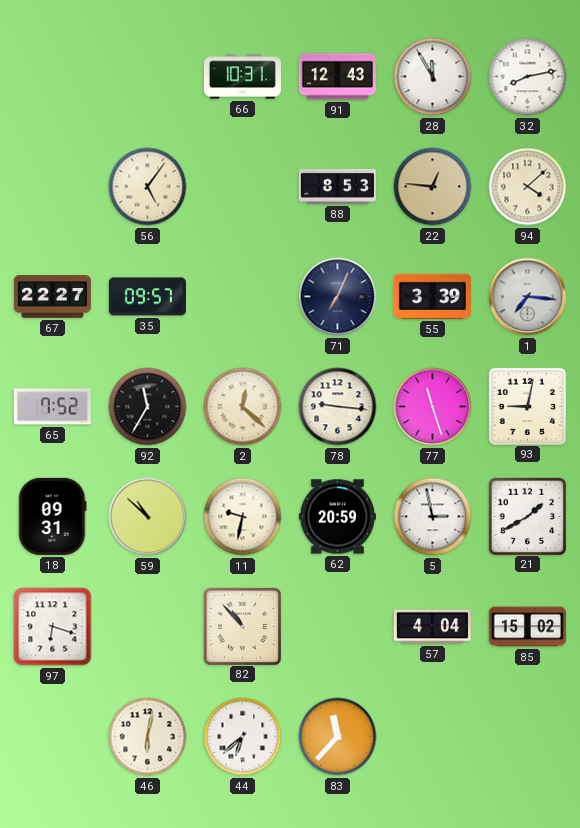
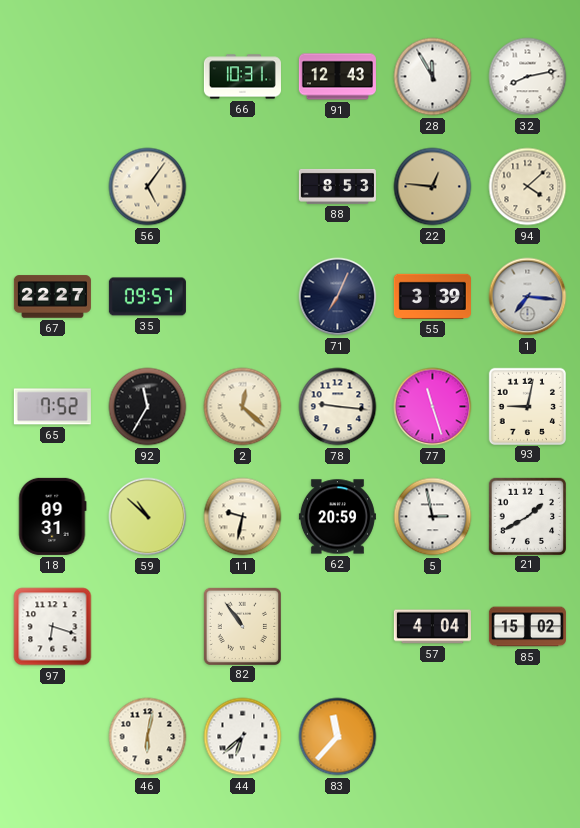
82: 10:53 -> 10:54
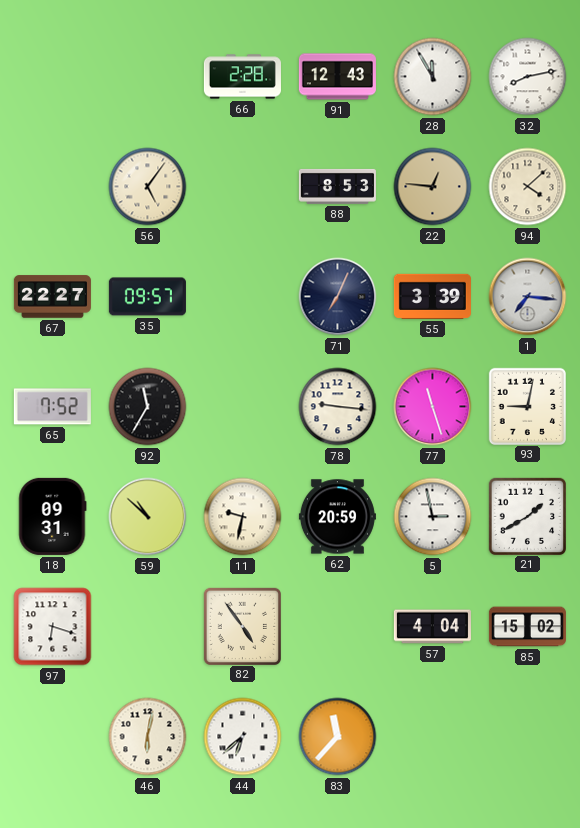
66: 10:31 -> 2:28
2: 12:22 -> none
82: 10:54 -> 4:54
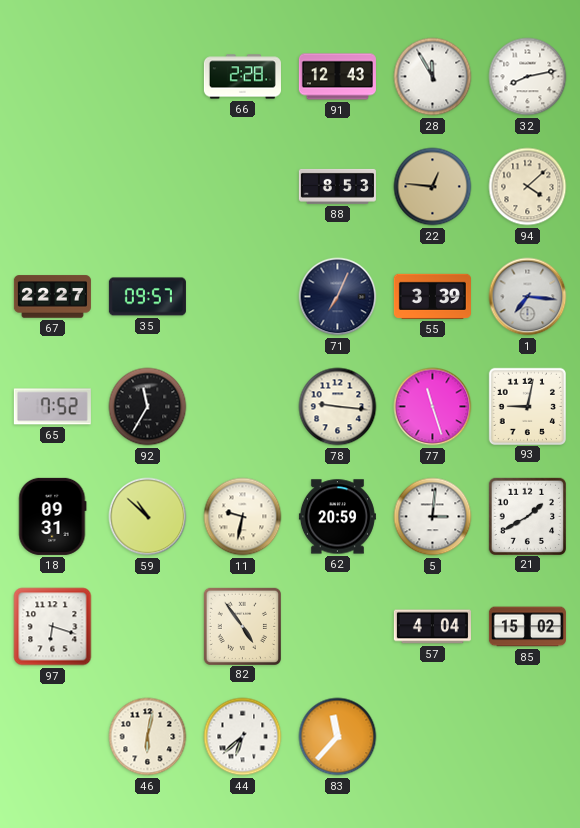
56: 5:06 -> none
5: 2:58 -> 3:01
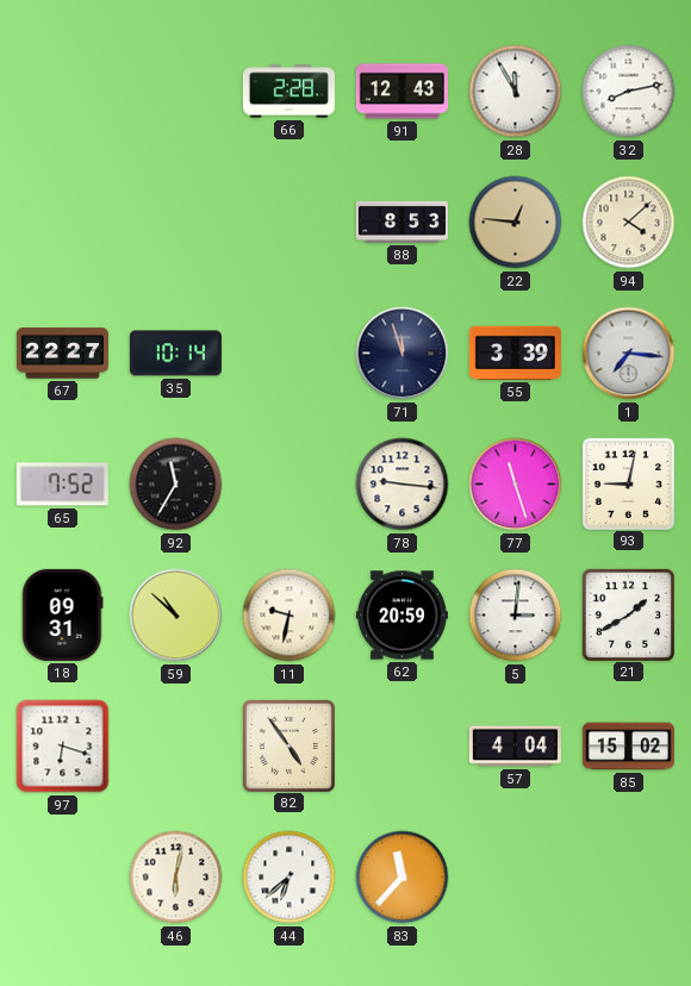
35: 09:57 -> 10:14
71: 7:04 -> 11:57
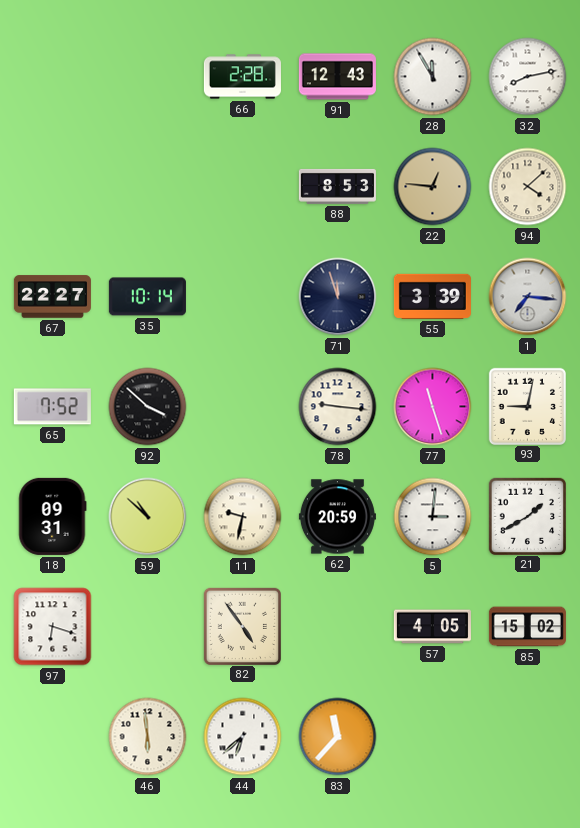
92: 11:35 -> 3:52
57: 4:04 -> 4:05
46: 6:02 -> 5:59
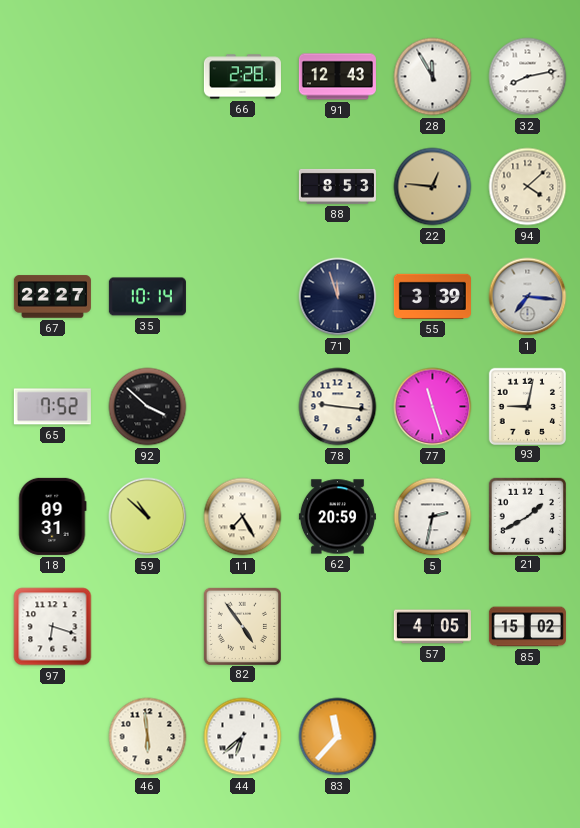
11: 9:32 -> 7:25
5: 3:01 -> 2:32
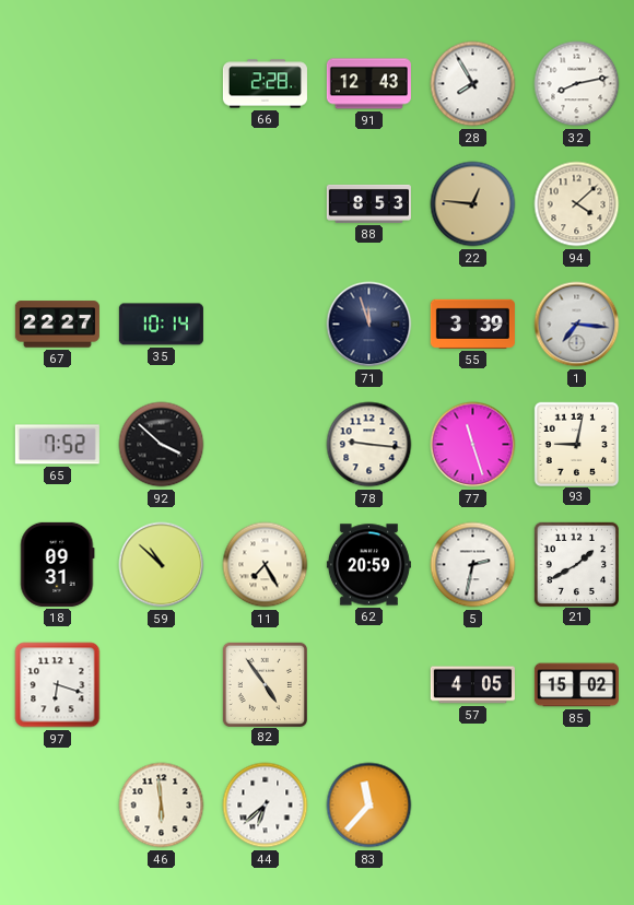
28: 11:55 -> 7:55
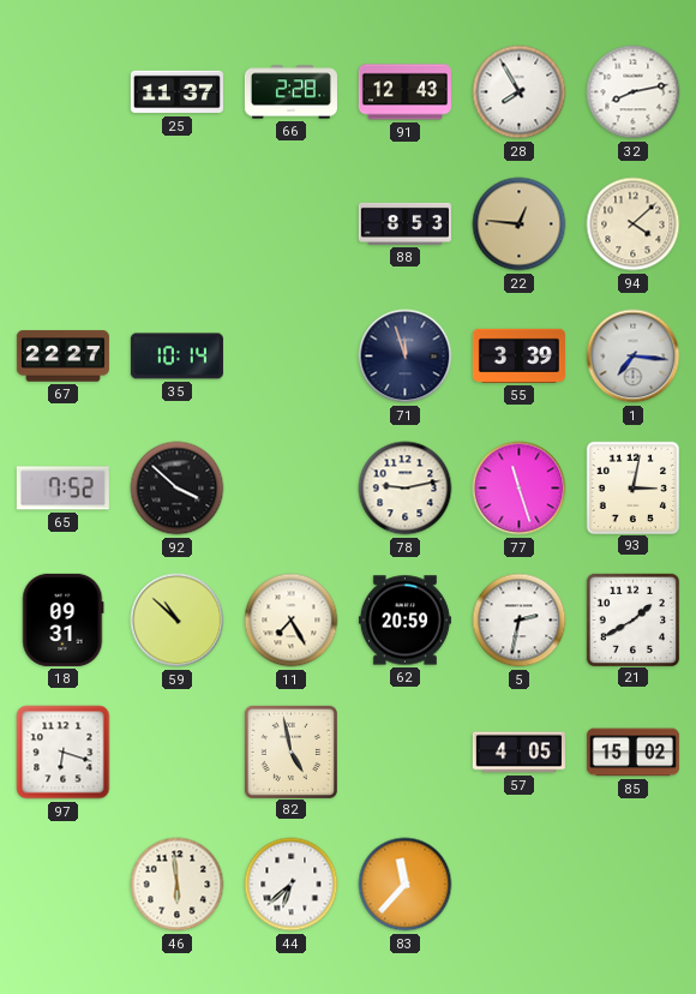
25: none -> 11:37
78: 9:16 -> 9:13
93: 9:02 -> 3:02
82: 4:54 -> 4:58
